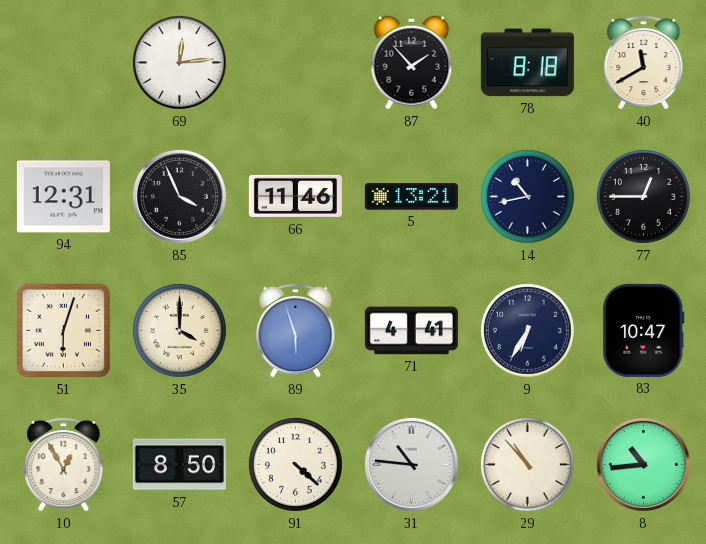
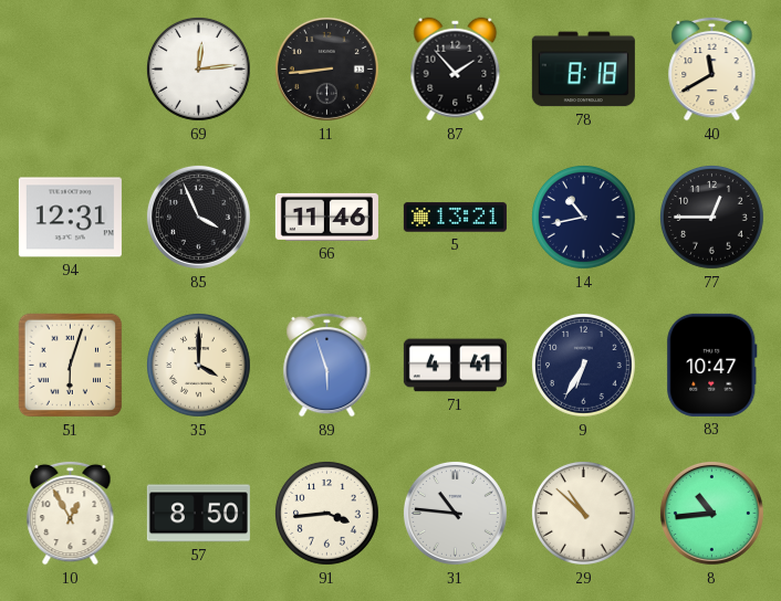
11: none -> 8:44
91: 4:22 -> 3:44
29: 10:53 -> 10:52
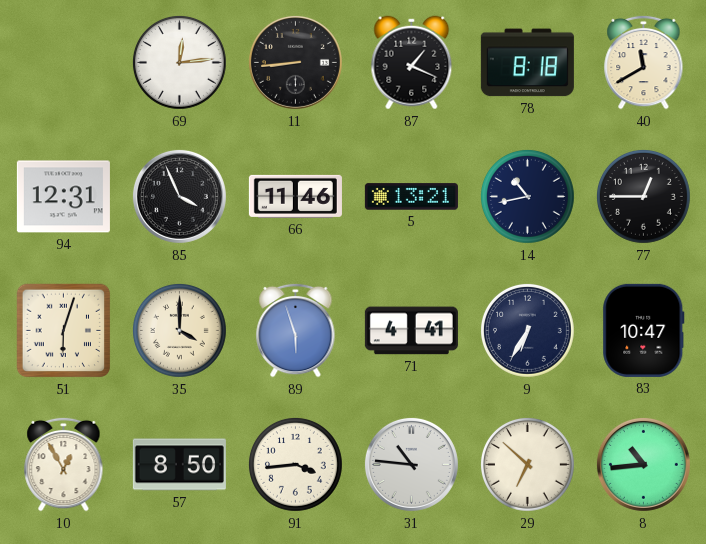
87: 1:53 -> 1:19
29: 10:52 -> 6:52
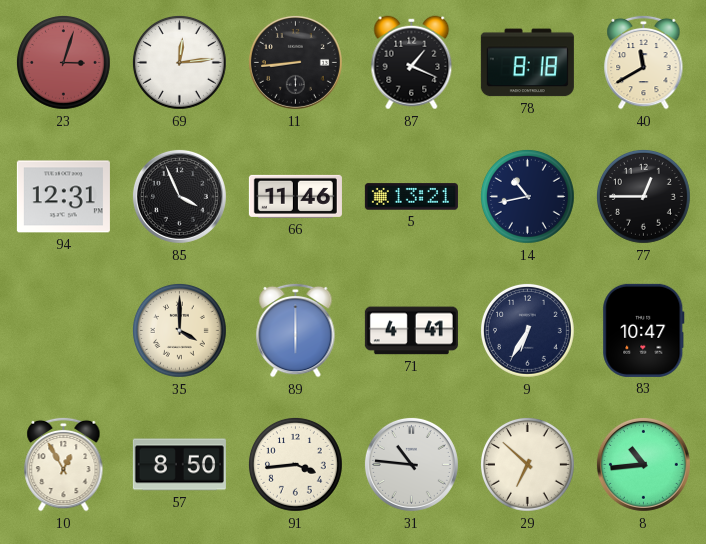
23: none -> 3:03
51: 6:03 -> none
89: 5:57 -> 6:00
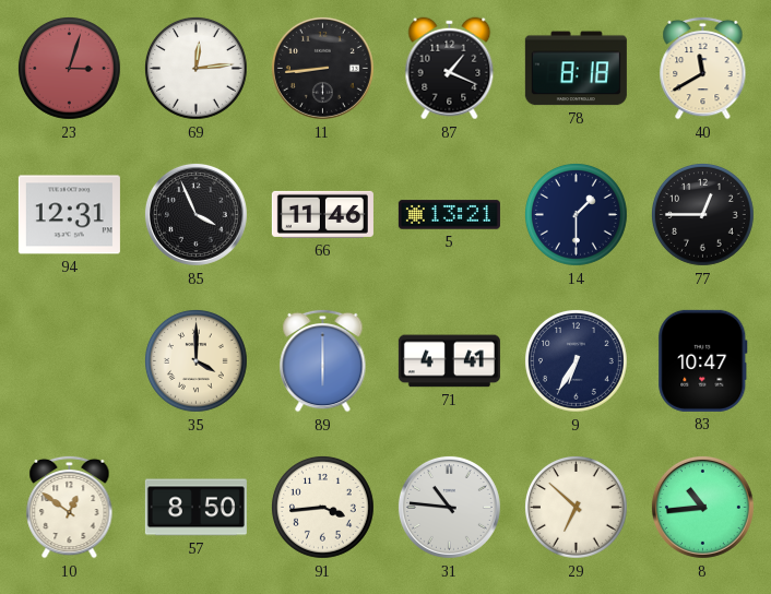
14: 10:43 -> 1:30
10: 12:55 -> 12:51
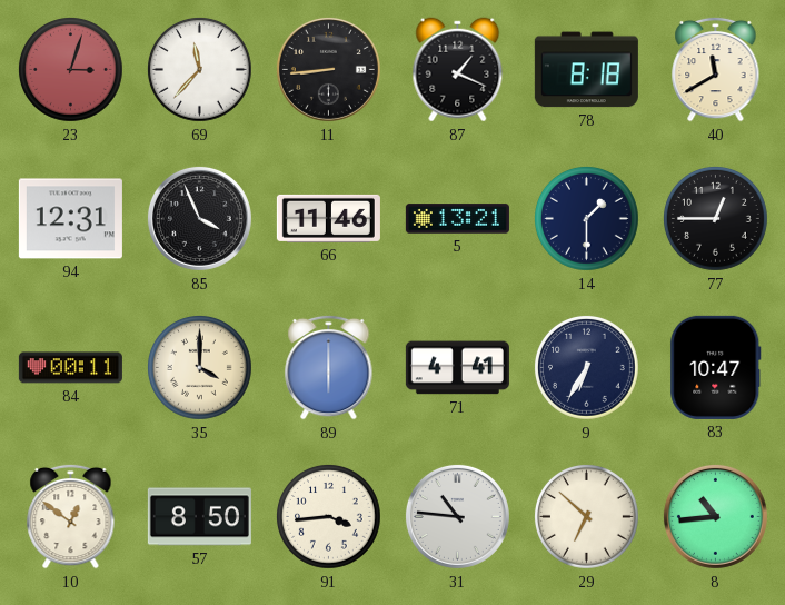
69: 12:14 -> 11:37
84: none -> 00:11
